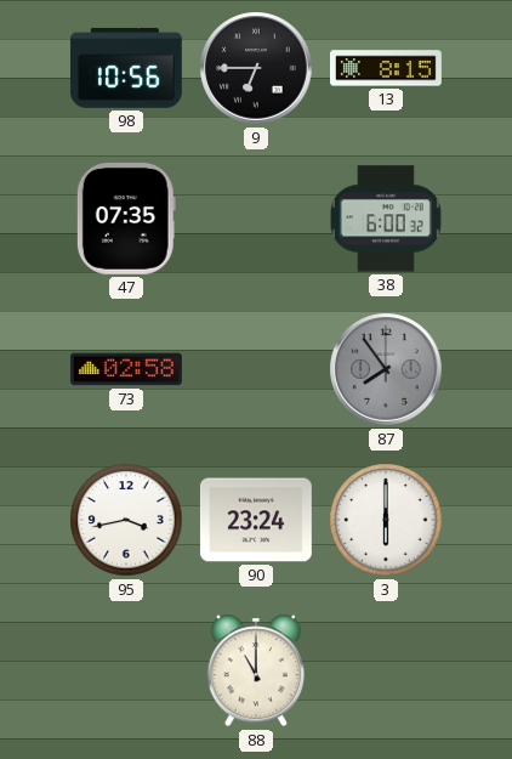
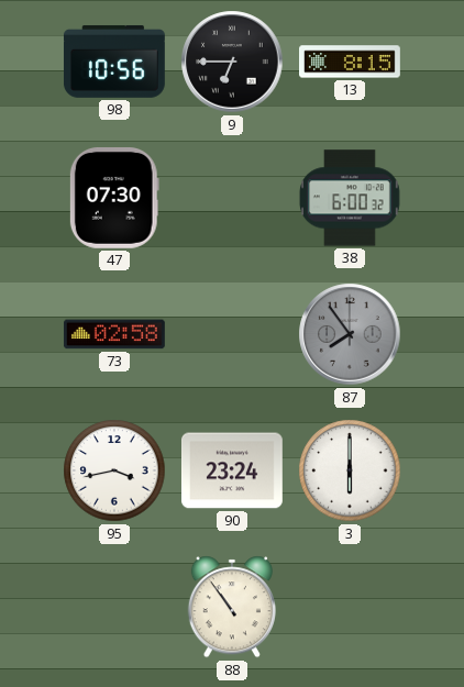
47: 07:35 -> 07:30
88: 11:00 -> 10:54
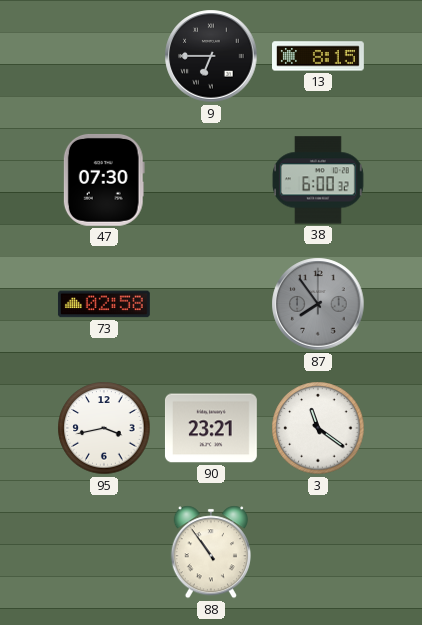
98: 10:56 -> none
90: 23:24 -> 23:21
3: 6:00 -> 11:21
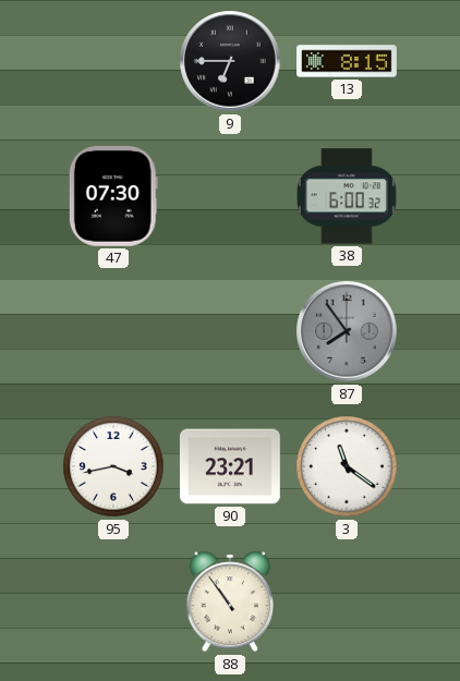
73: 02:58 -> none
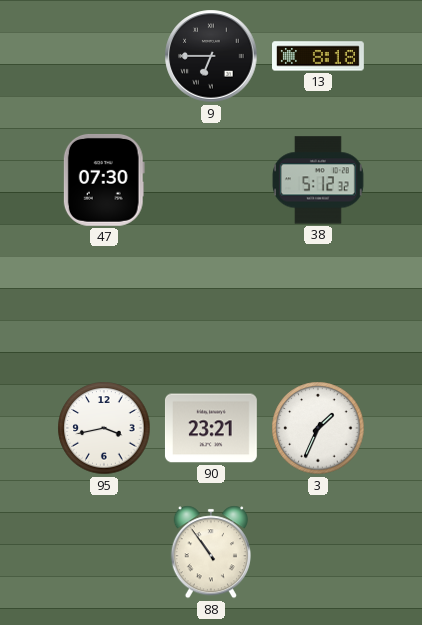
13: 8:15 -> 8:18
38: 6:00 -> 5:12
87: 7:54 -> none
3: 11:21 -> 1:34
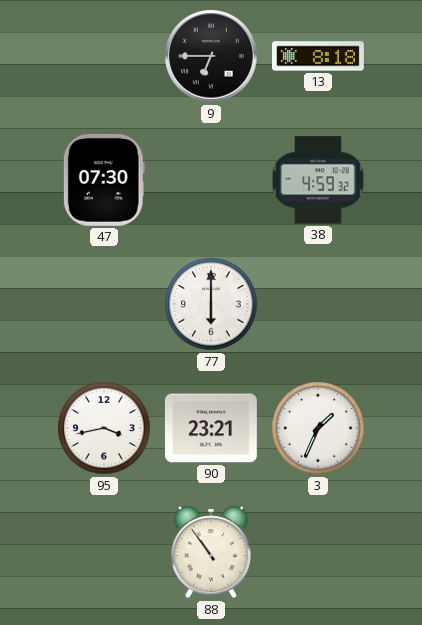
38: 5:12 -> 4:59
77: none -> 6:00
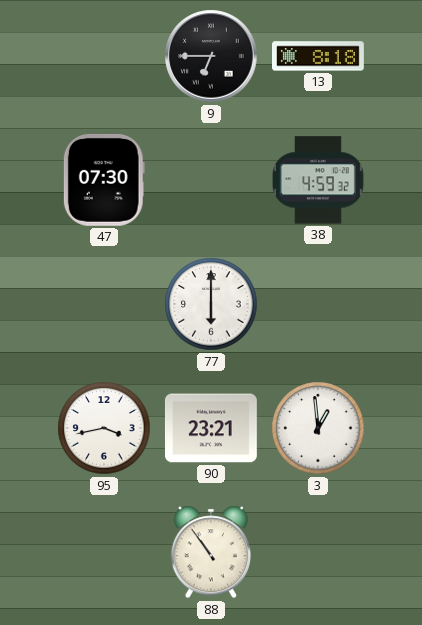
3: 1:34 -> 12:59
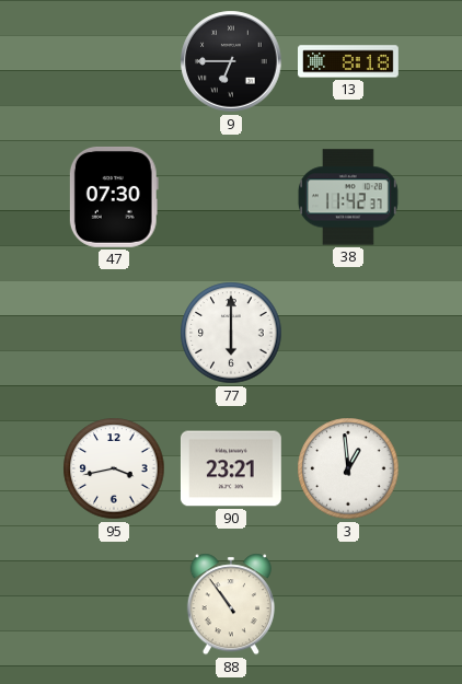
38: 4:59 -> 11:42
